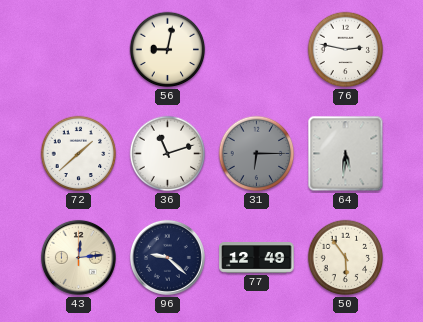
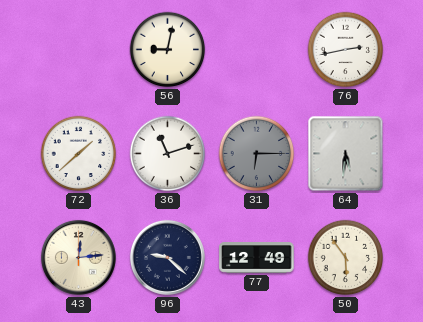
76: 2:47 -> 2:43
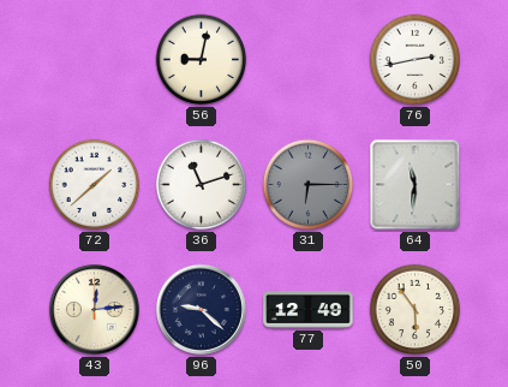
64: 5:31 -> 11:31
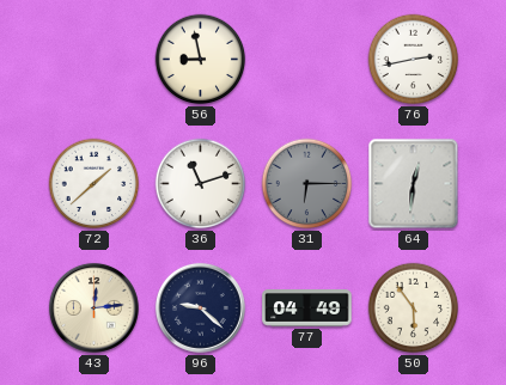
56: 9:02 -> 8:58
64: 11:31 -> 12:31
77: 12:49 -> 04:49
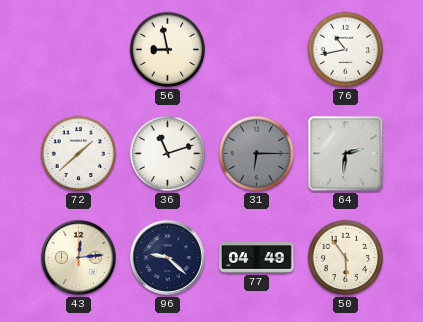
76: 2:43 -> 10:43
64: 12:31 -> 2:31
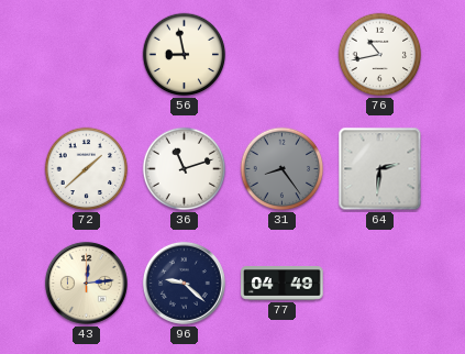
31: 6:15 -> 8:24
50: 5:54 -> none
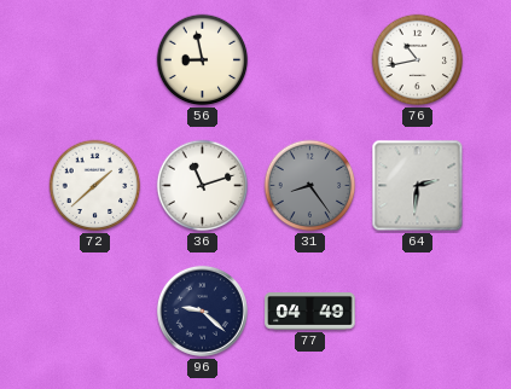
43: 12:14 -> none
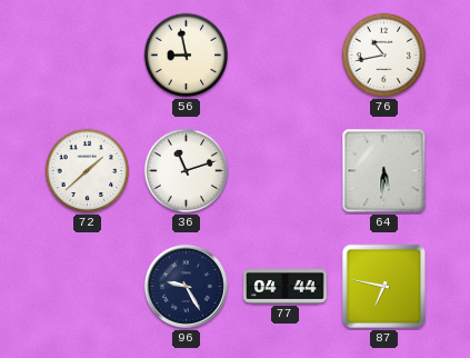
31: 8:24 -> none
64: 2:31 -> 5:31
96: 9:22 -> 9:25
77: 04:49 -> 04:44
87: none -> 6:47
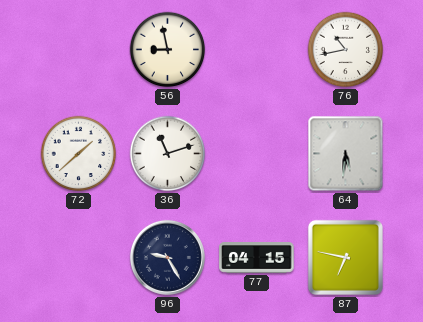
77: 04:44 -> 04:15
